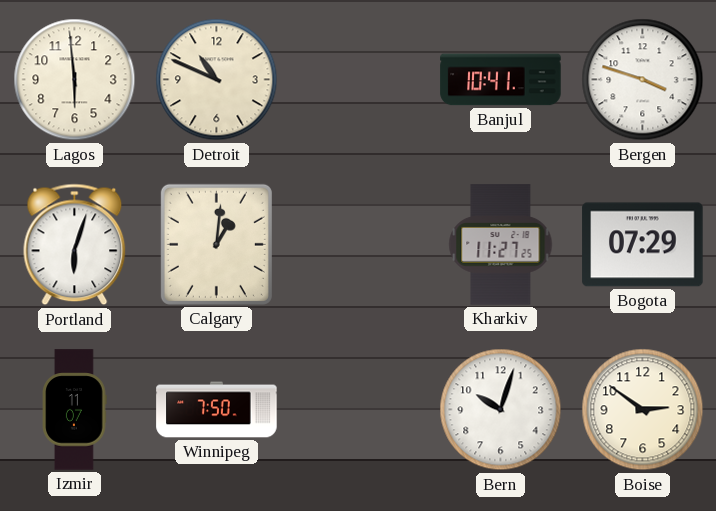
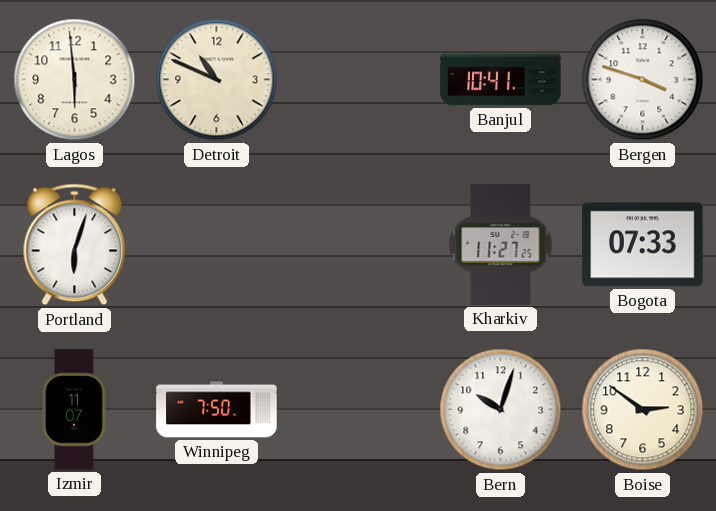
Calgary: 1:01 -> none
Bogota: 07:29 -> 07:33
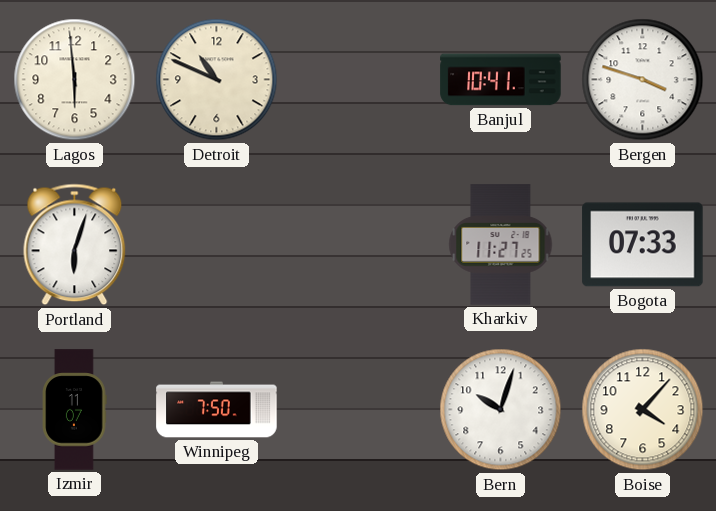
Boise: 2:51 -> 4:07
